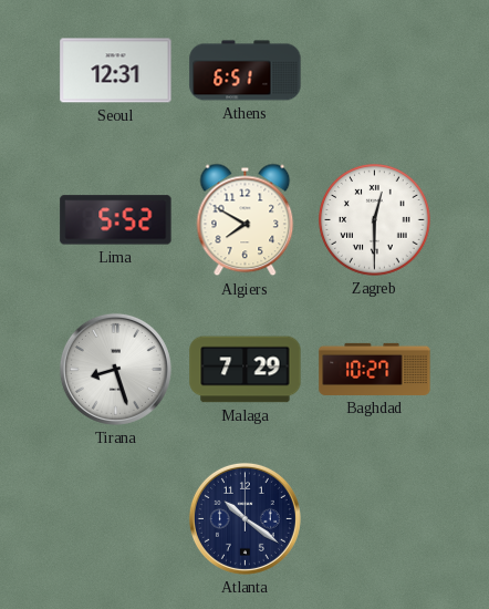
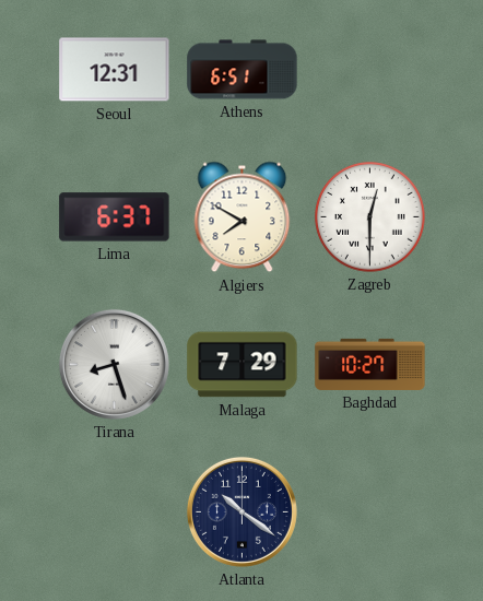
Lima: 5:52 -> 6:37
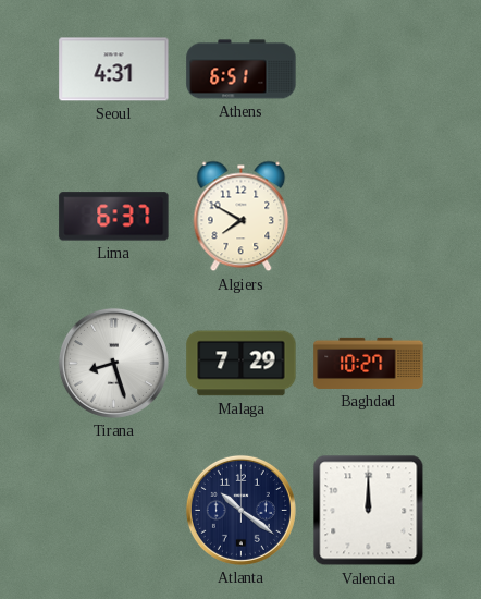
Seoul: 12:31 -> 4:31
Zagreb: 12:30 -> none
Valencia: none -> 12:00
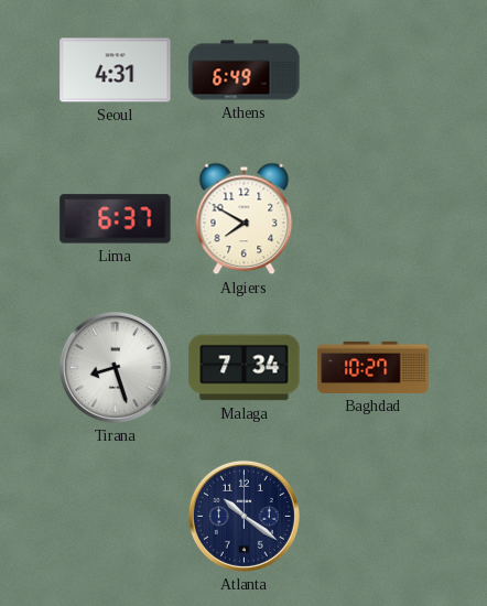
Athens: 6:51 -> 6:49
Malaga: 7:29 -> 7:34
Valencia: 12:00 -> none
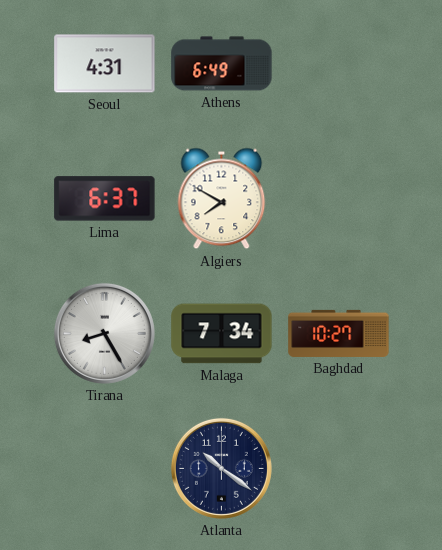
Tirana: 8:27 -> 8:25
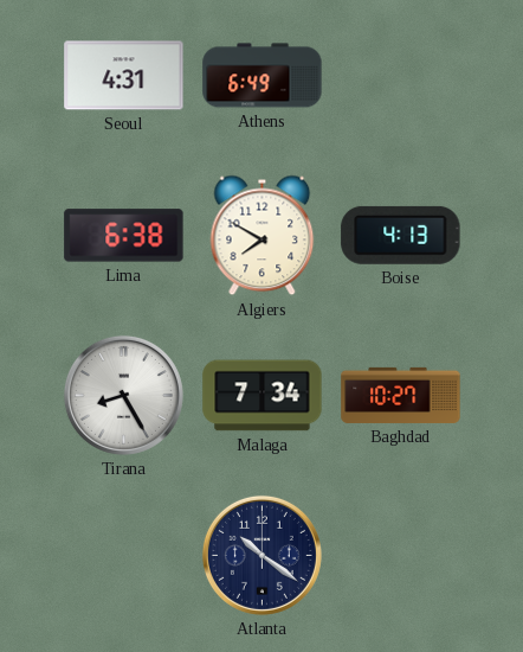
Lima: 6:37 -> 6:38
Boise: none -> 4:13
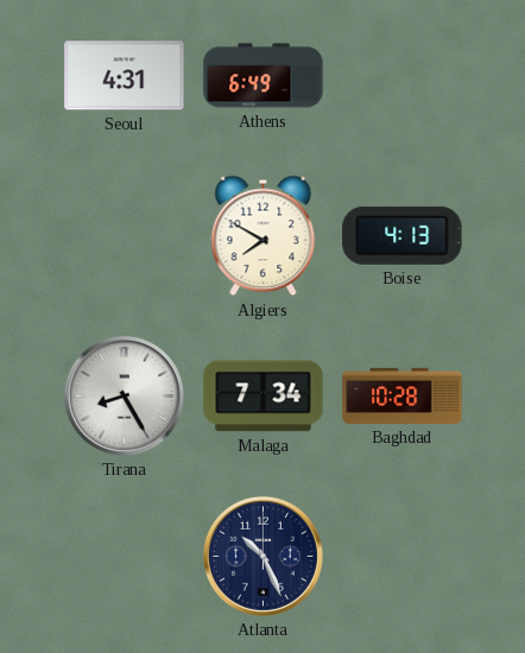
Lima: 6:38 -> none
Baghdad: 10:27 -> 10:28
Atlanta: 10:21 -> 10:26
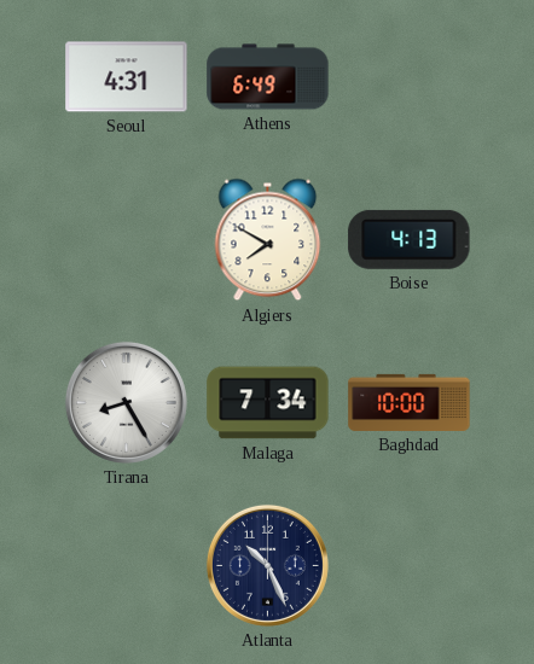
Baghdad: 10:28 -> 10:00
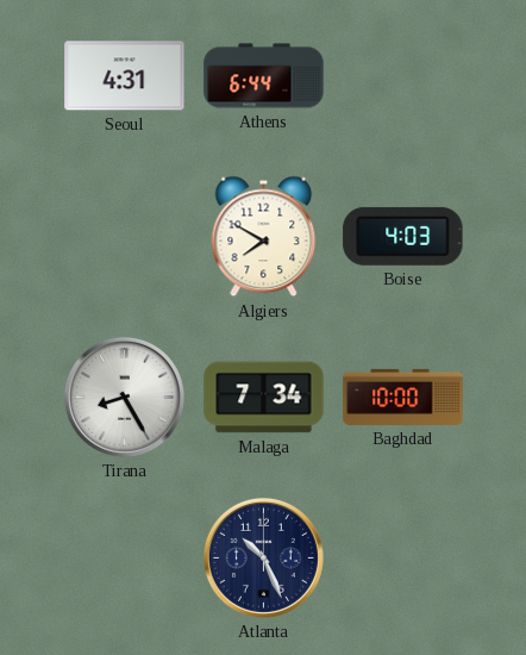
Athens: 6:49 -> 6:44
Boise: 4:13 -> 4:03
